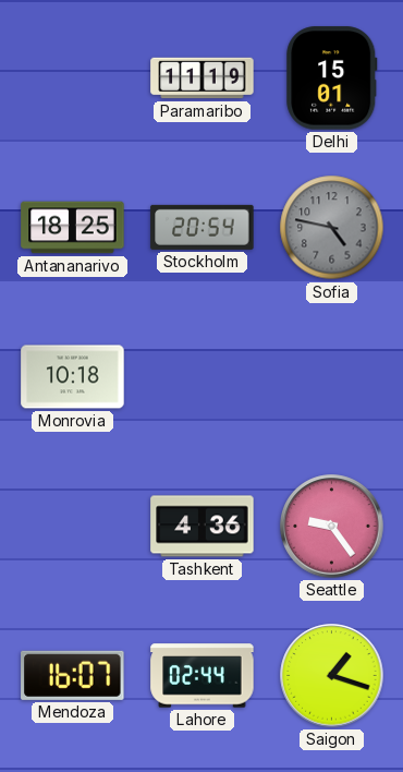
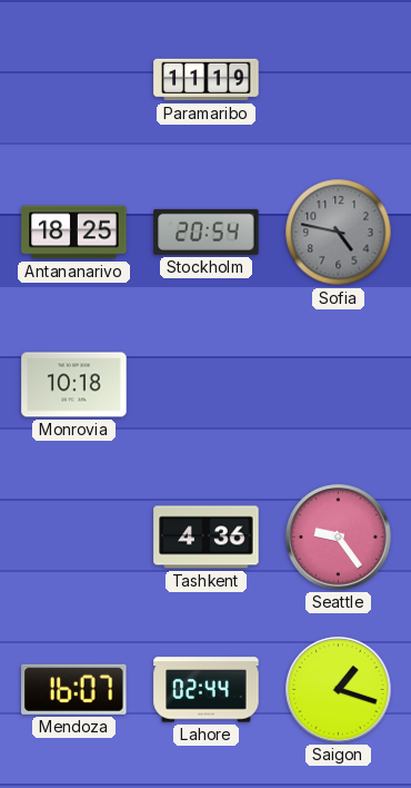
Delhi: 15:01 -> none
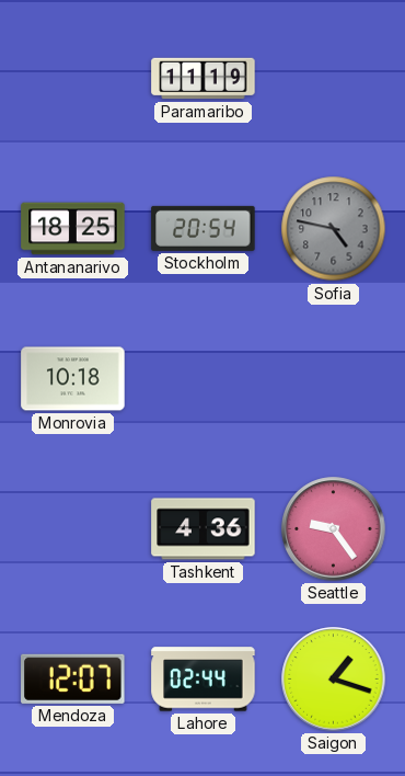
Mendoza: 16:07 -> 12:07
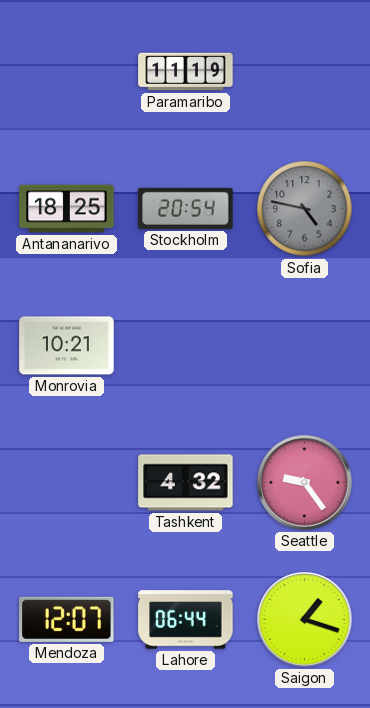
Monrovia: 10:18 -> 10:21
Tashkent: 4:36 -> 4:32
Lahore: 02:44 -> 06:44
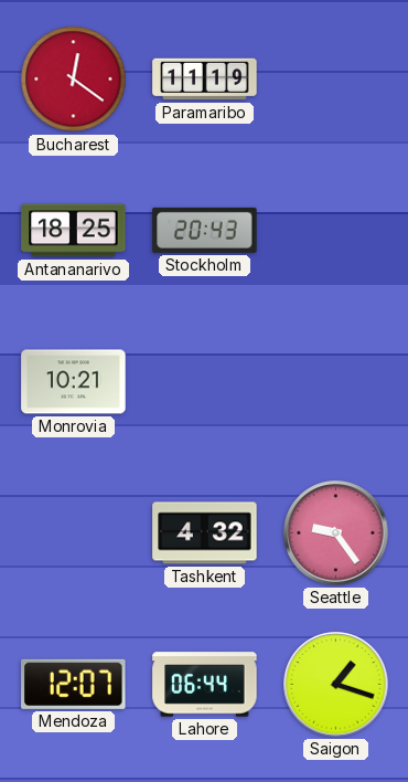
Bucharest: none -> 12:21
Stockholm: 20:54 -> 20:43
Sofia: 4:47 -> none
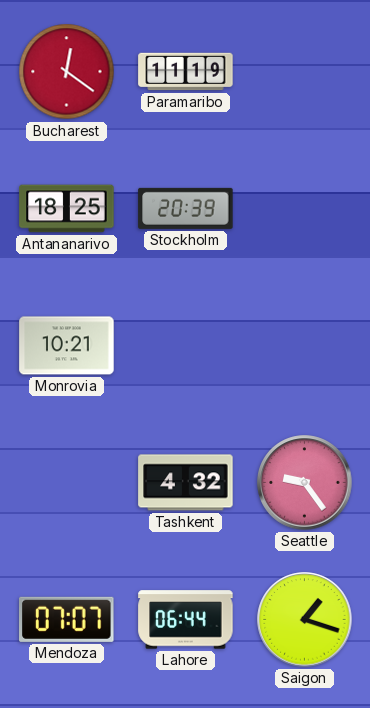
Stockholm: 20:43 -> 20:39
Mendoza: 12:07 -> 07:07
